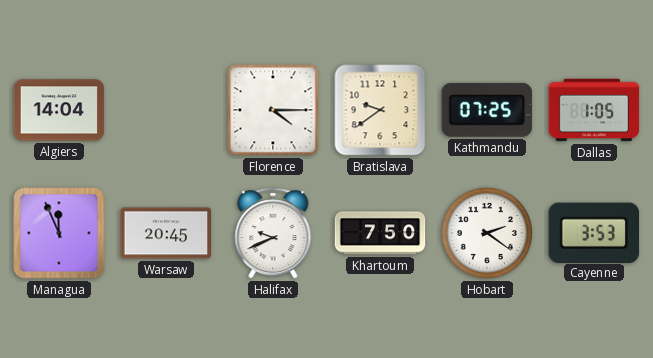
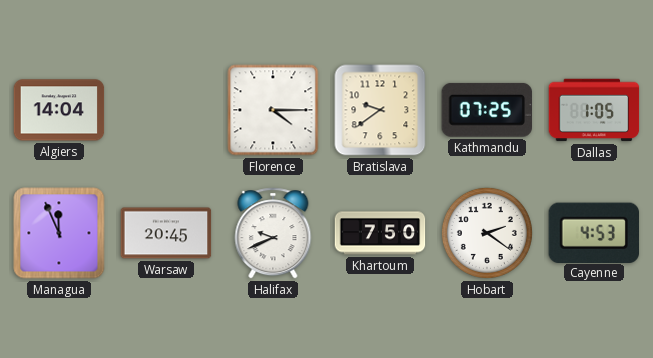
Cayenne: 3:53 -> 4:53
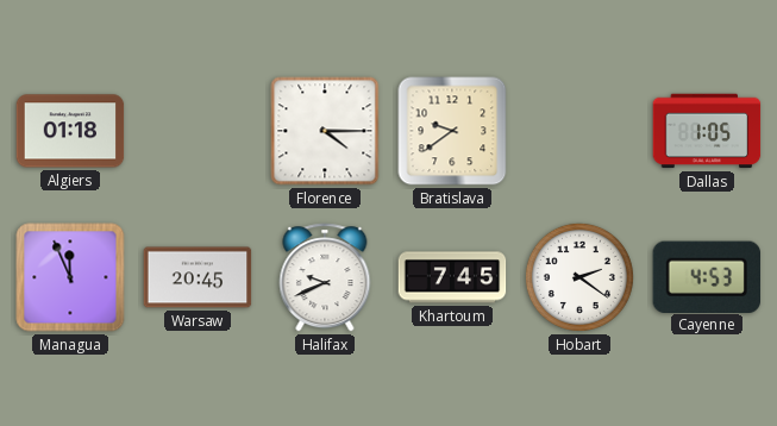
Algiers: 14:04 -> 01:18
Kathmandu: 07:25 -> none
Khartoum: 7:50 -> 7:45
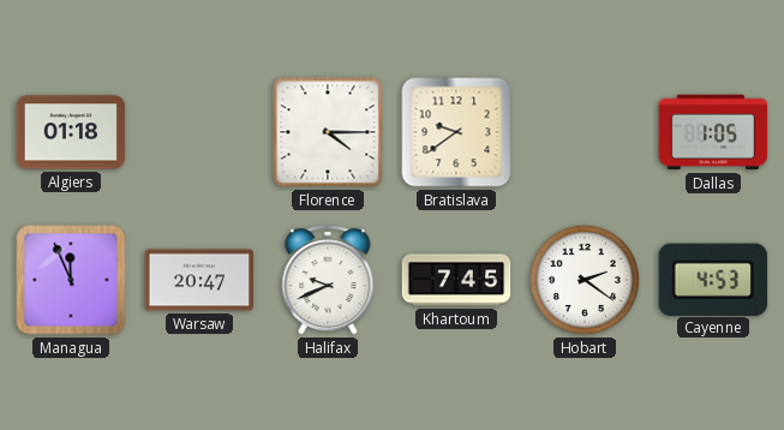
Warsaw: 20:45 -> 20:47
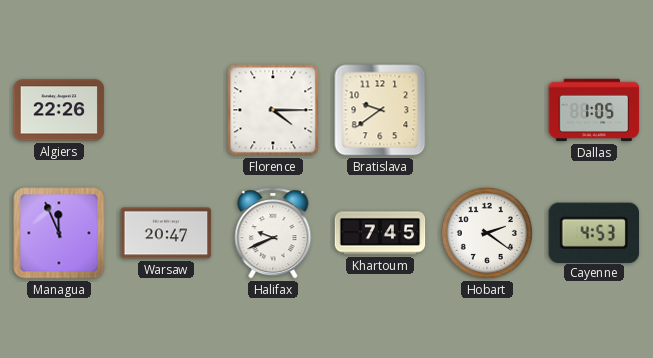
Algiers: 01:18 -> 22:26
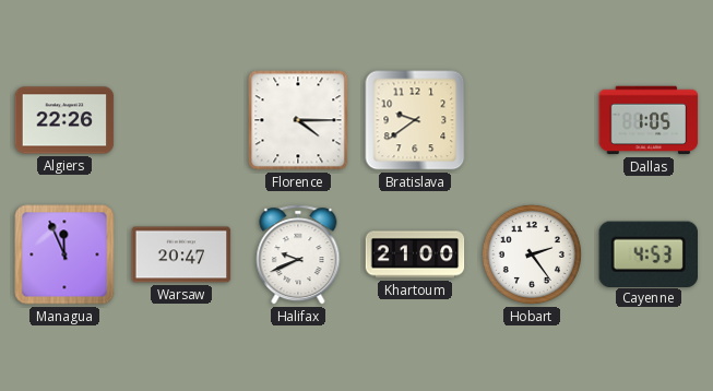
Khartoum: 7:45 -> 21:00
Hobart: 2:21 -> 2:24
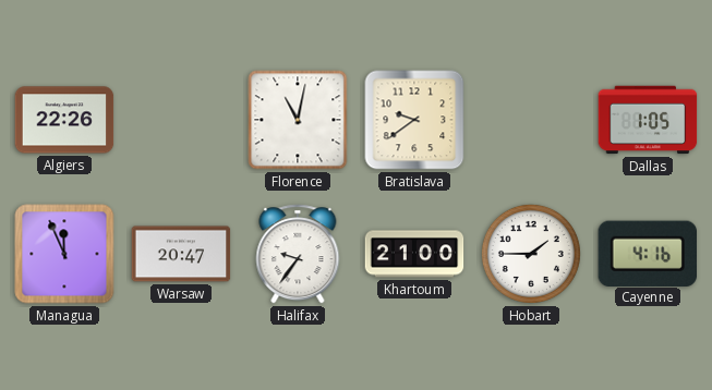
Florence: 4:15 -> 11:02
Halifax: 9:41 -> 9:36
Hobart: 2:24 -> 1:45
Cayenne: 4:53 -> 4:16
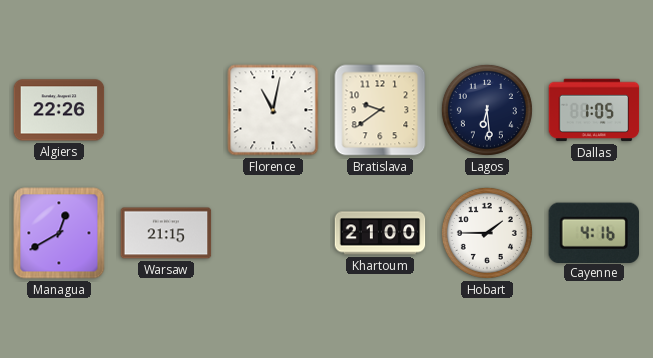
Lagos: none -> 6:29
Managua: 11:56 -> 12:40
Warsaw: 20:47 -> 21:15
Halifax: 9:36 -> none
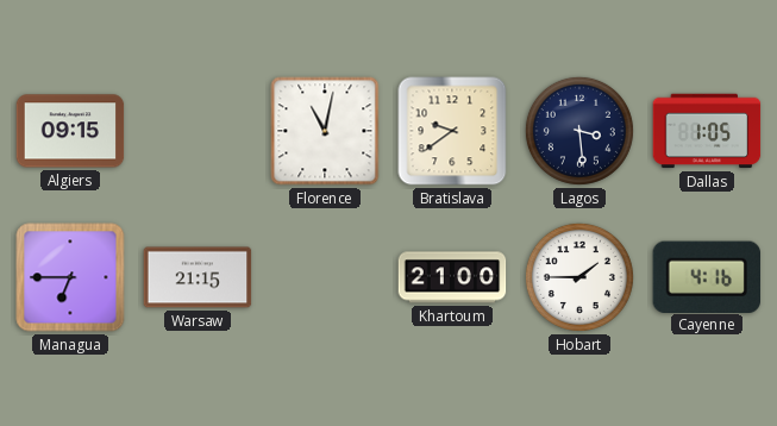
Algiers: 22:26 -> 09:15
Lagos: 6:29 -> 3:29
Managua: 12:40 -> 6:45
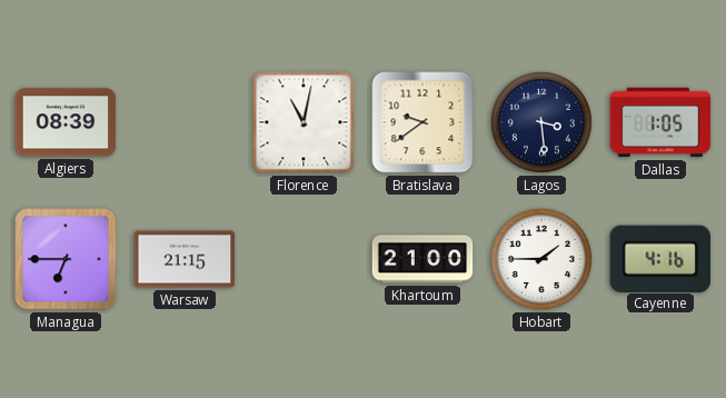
Algiers: 09:15 -> 08:39
